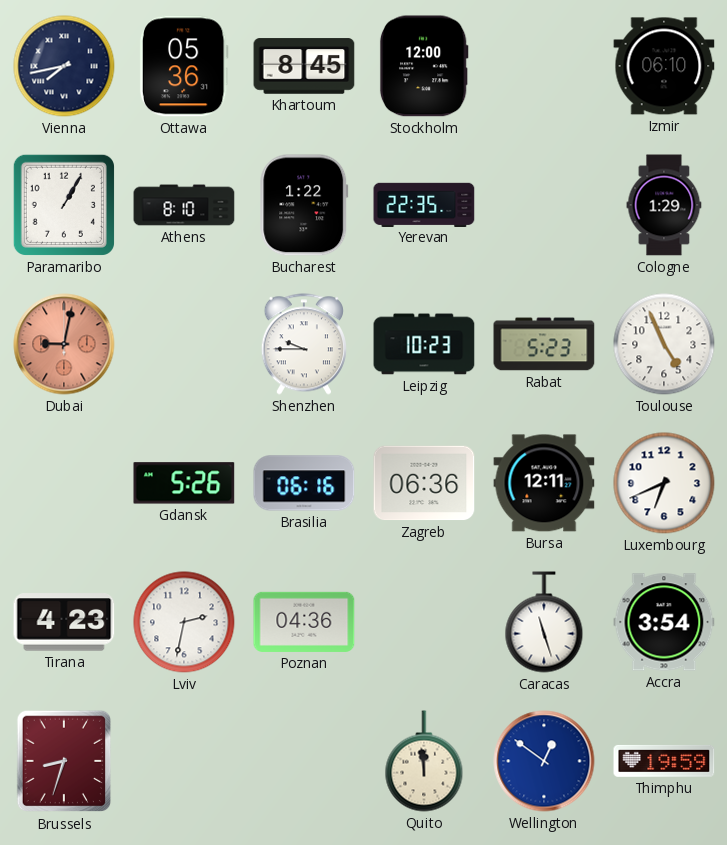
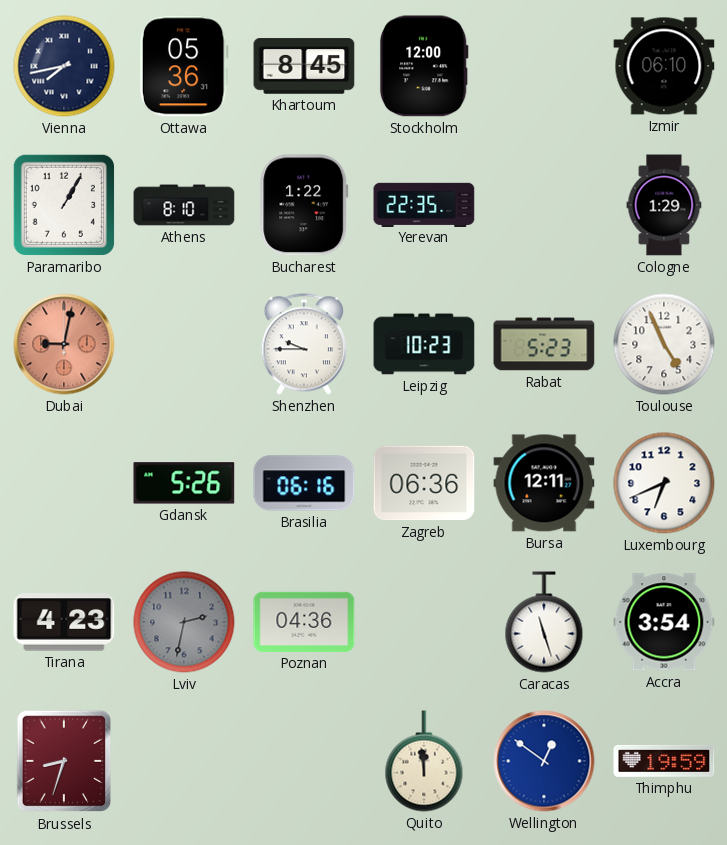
Lviv dial: white -> grey
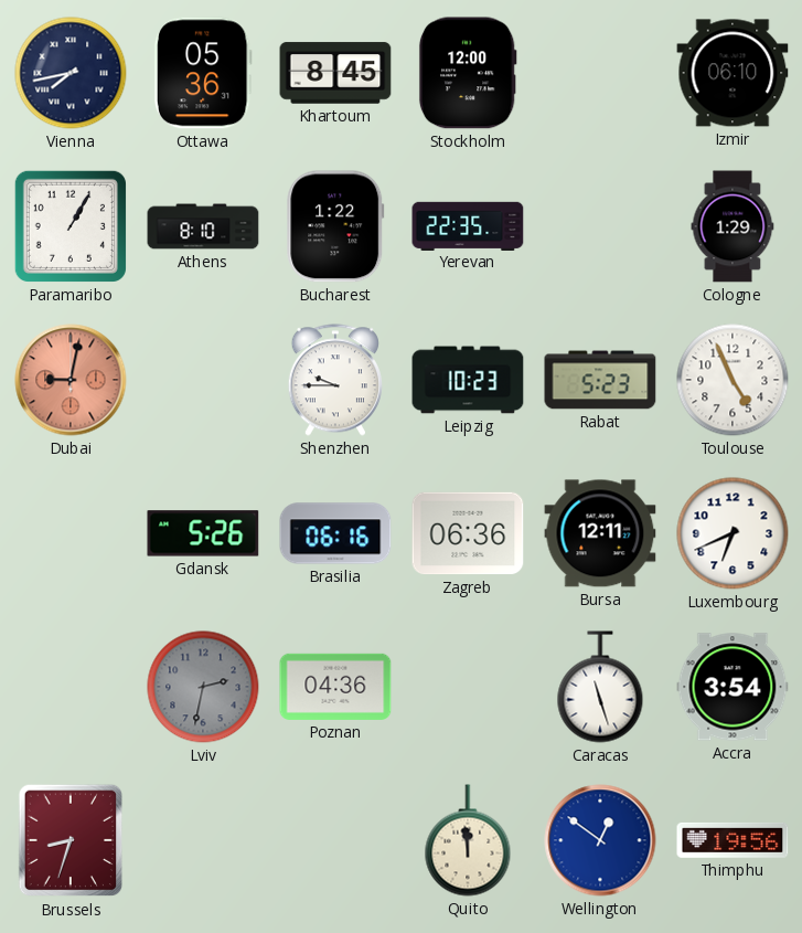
Tirana: 4:23 -> none
Thimphu: 19:59 -> 19:56
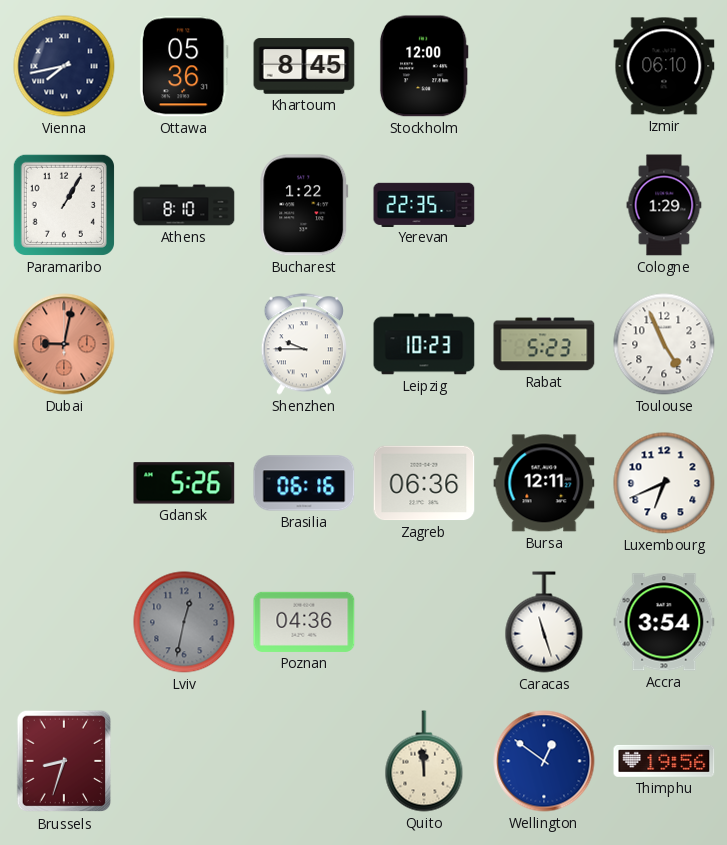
Lviv: 2:32 -> 12:32
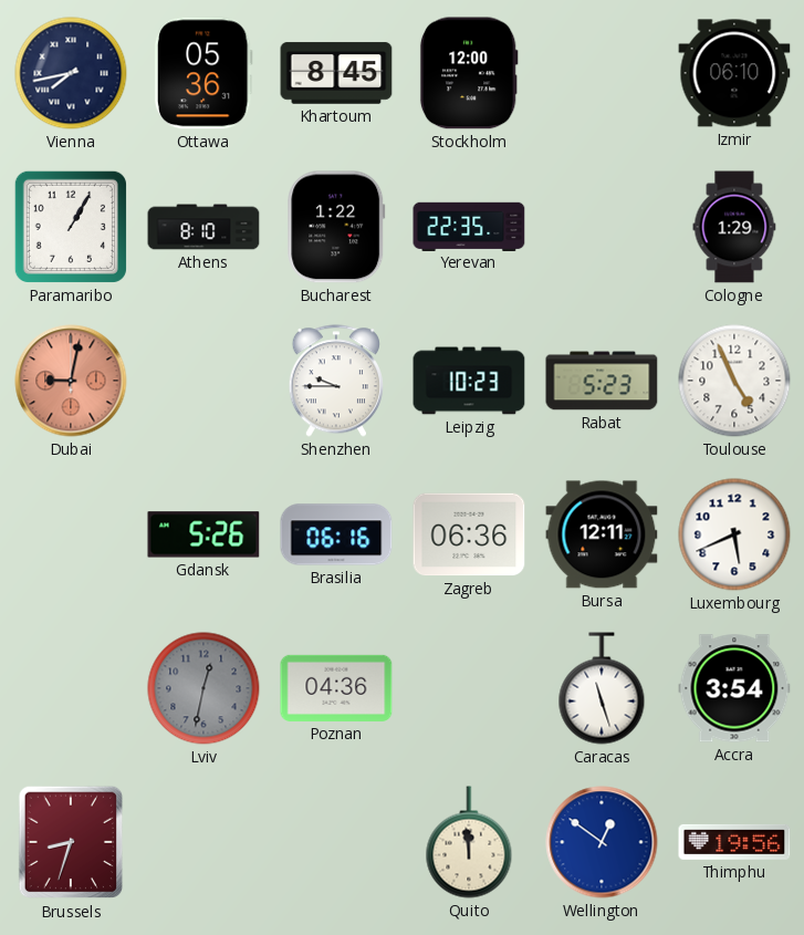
Luxembourg: 6:41 -> 5:41
